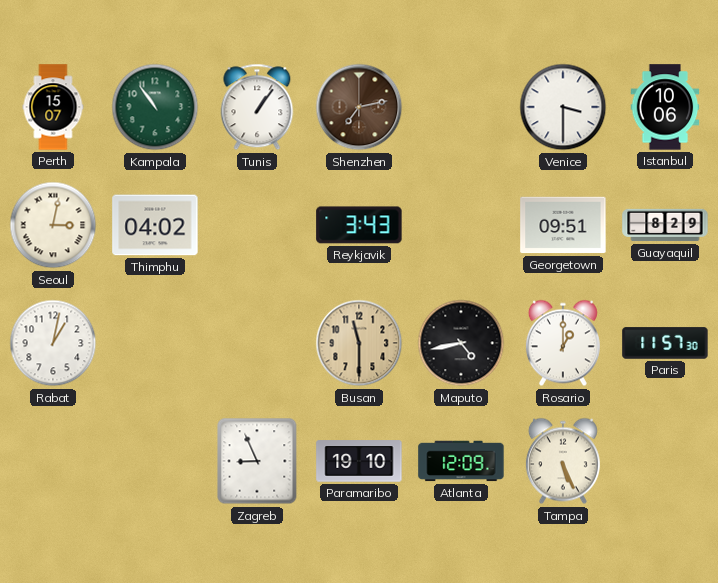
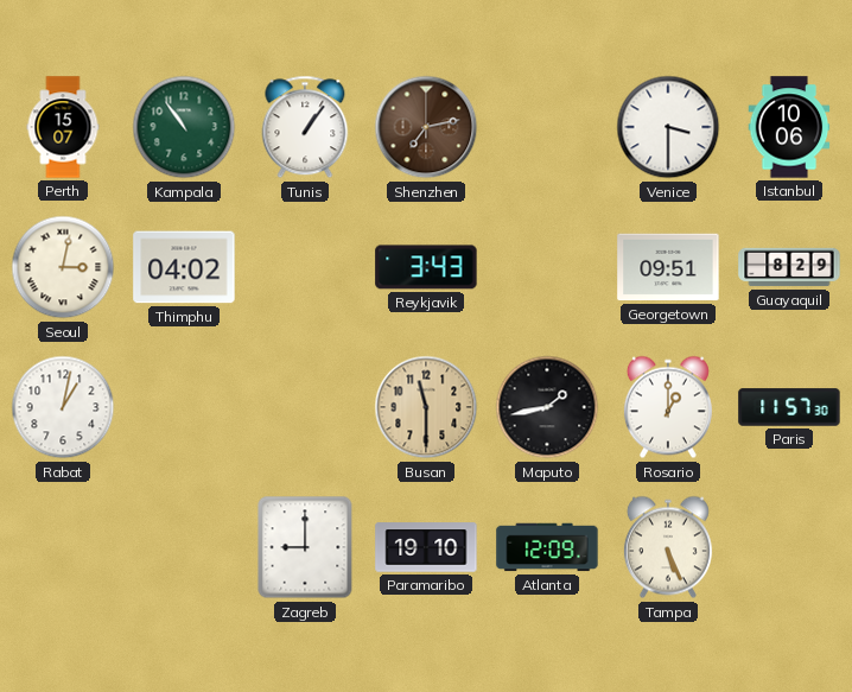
Maputo: 4:43 -> 1:43
Zagreb: 8:56 -> 9:00
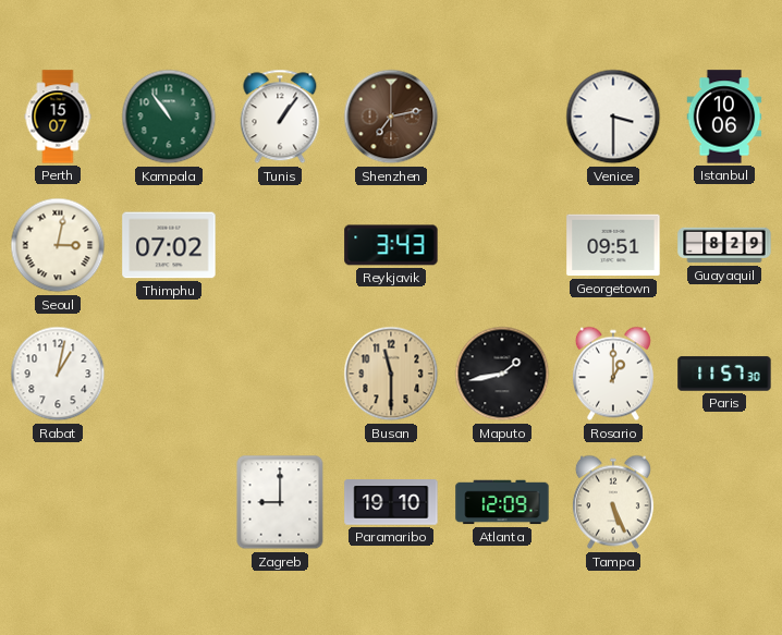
Thimphu: 04:02 -> 07:02
